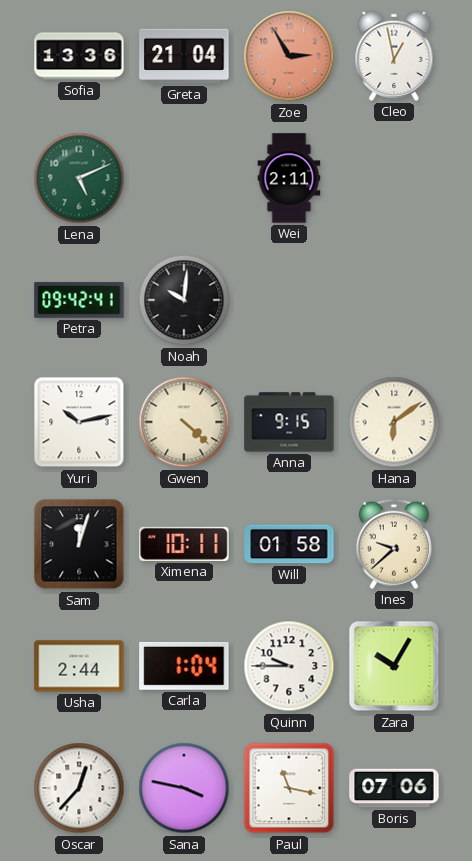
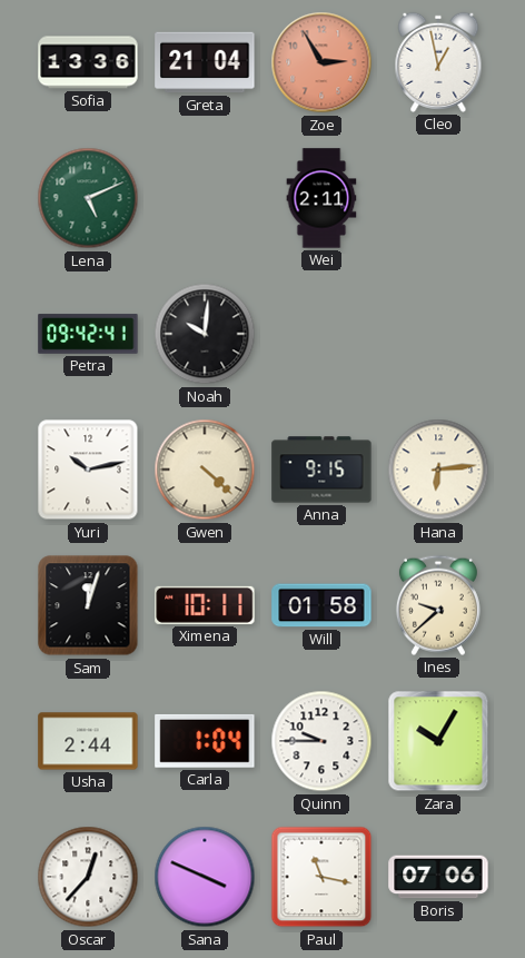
Hana: 6:09 -> 6:14
Sana: 3:47 -> 3:49
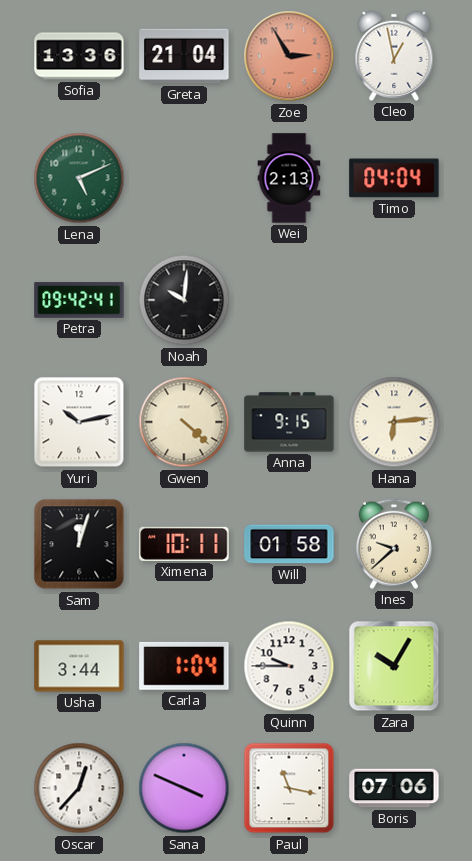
Wei: 2:11 -> 2:13
Timo: none -> 04:04
Usha: 2:44 -> 3:44
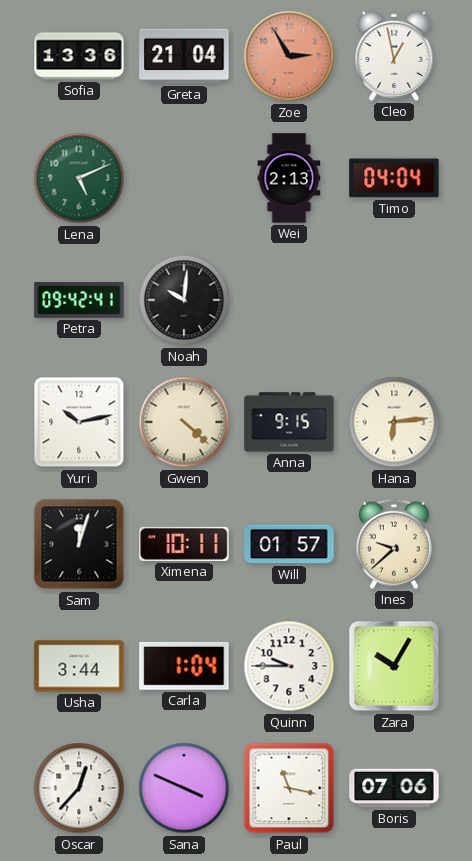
Will: 01:58 -> 01:57
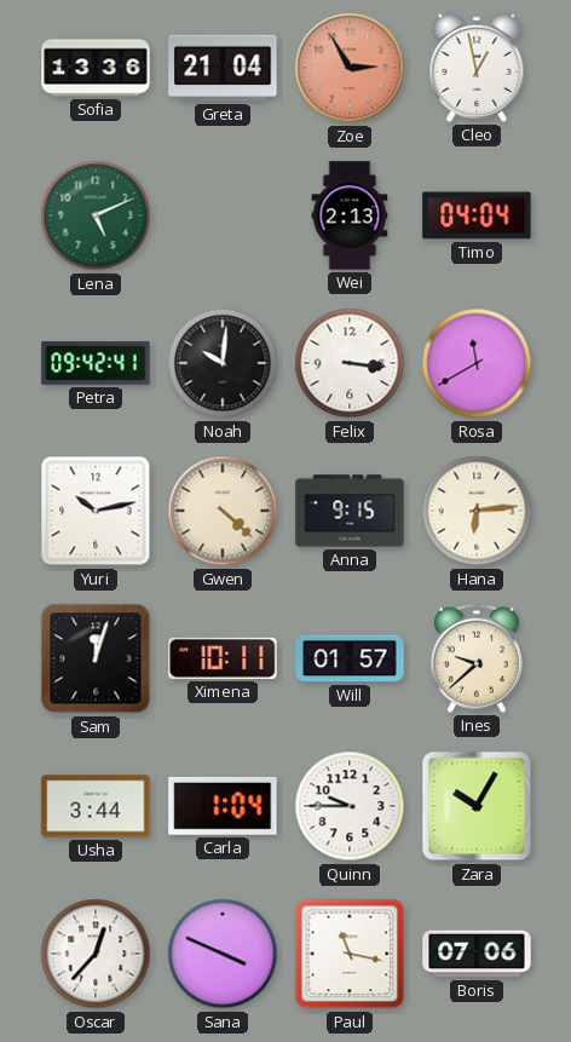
Felix: none -> 3:16
Rosa: none -> 11:40
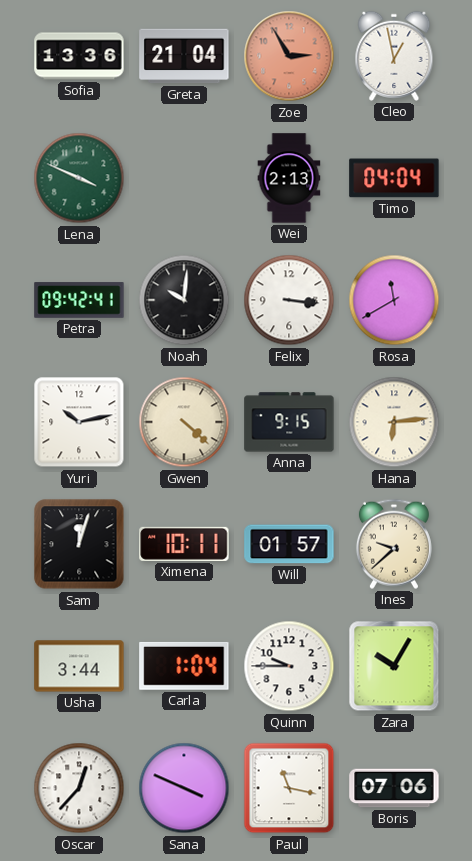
Lena: 5:11 -> 3:49
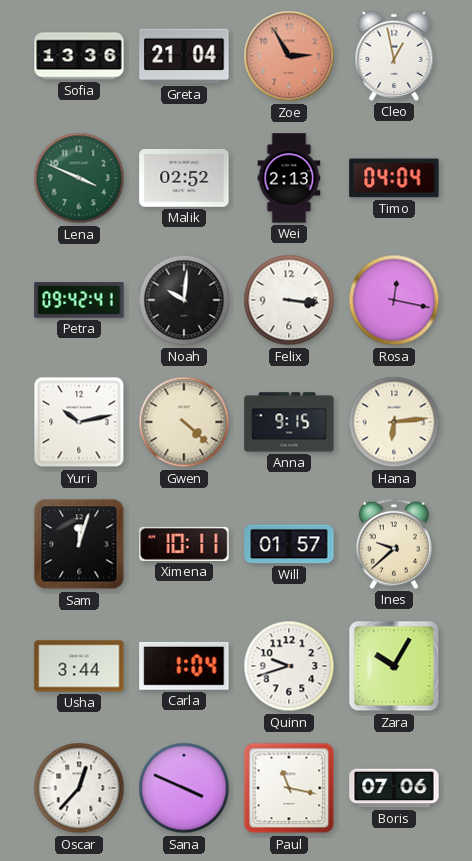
Malik: none -> 02:52
Rosa: 11:40 -> 12:17
Quinn: 9:45 -> 9:42
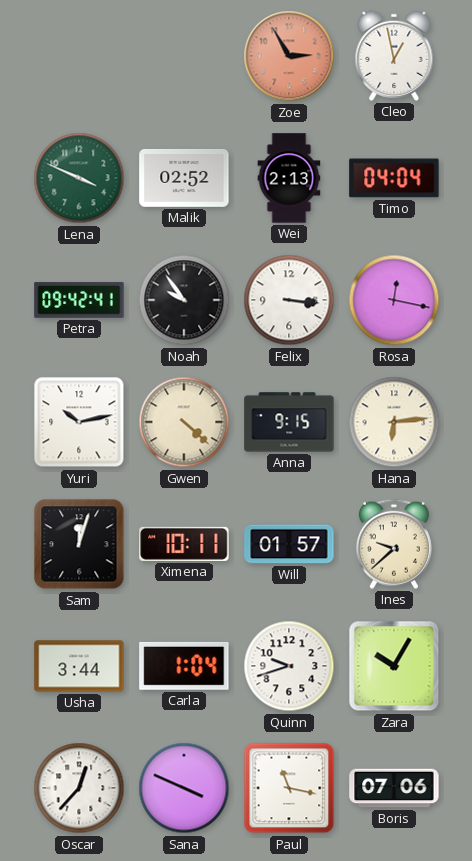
Sofia: 13:36 -> none
Greta: 21:04 -> none
Noah: 10:01 -> 9:54
